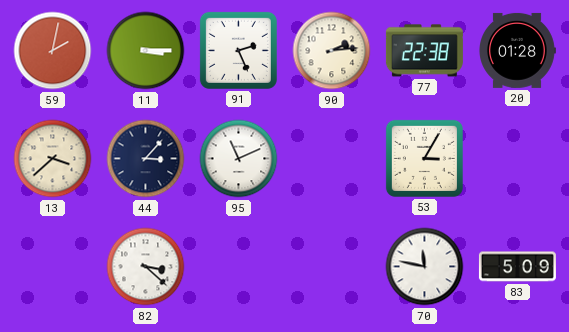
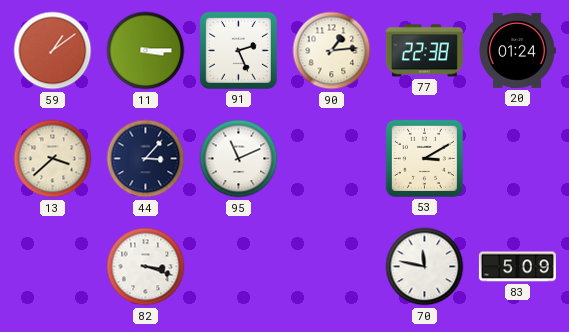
59: 2:02 -> 1:09
90: 2:14 -> 1:14
20: 01:28 -> 01:24
53: 3:05 -> 3:10
82: 3:22 -> 3:18
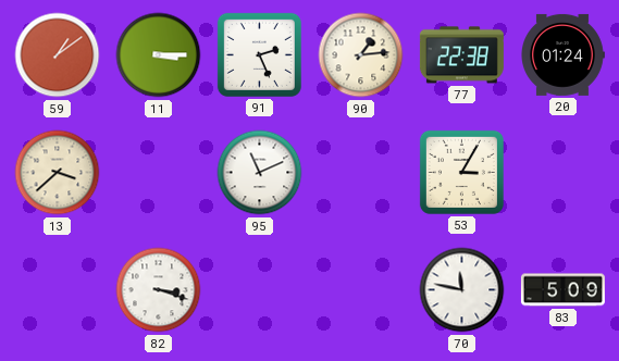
44: 3:07 -> none
53: 3:10 -> 3:05
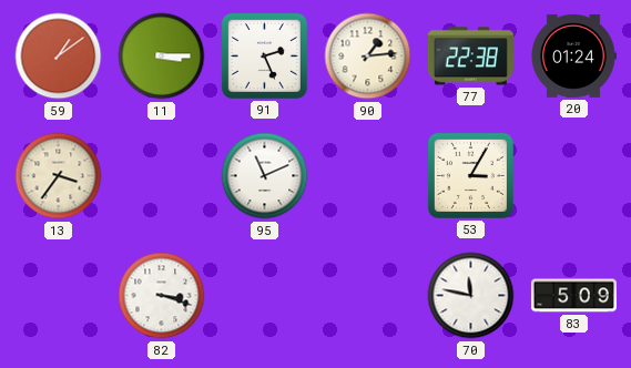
13: 3:38 -> 3:36
